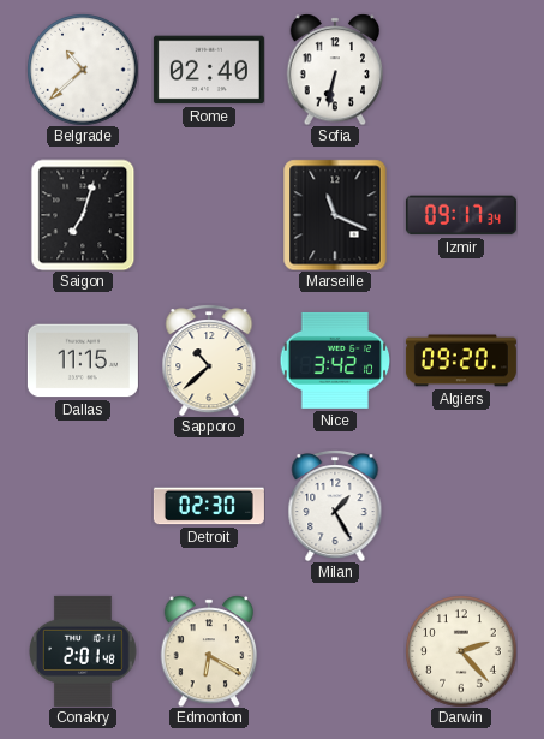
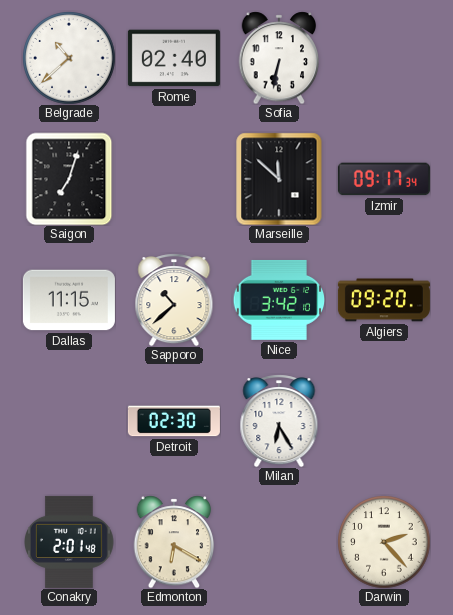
Marseille: 11:19 -> 11:52
Milan: 1:25 -> 6:25
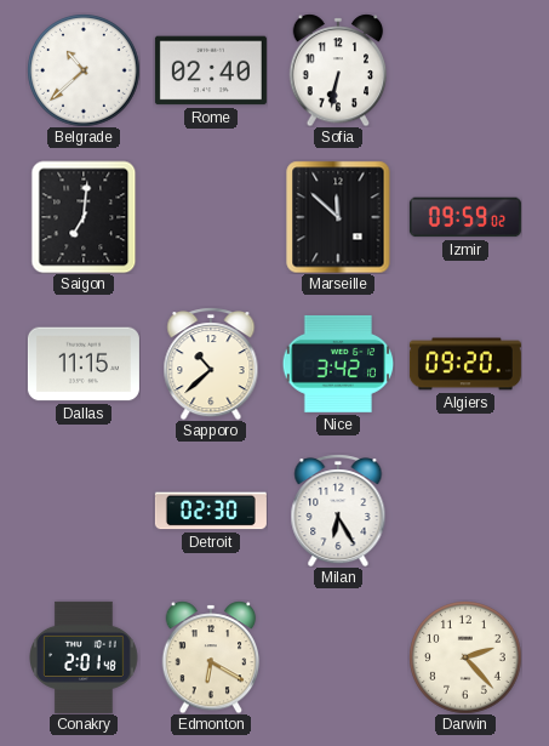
Saigon: 7:03 -> 7:01
Izmir: 09:17 -> 09:59
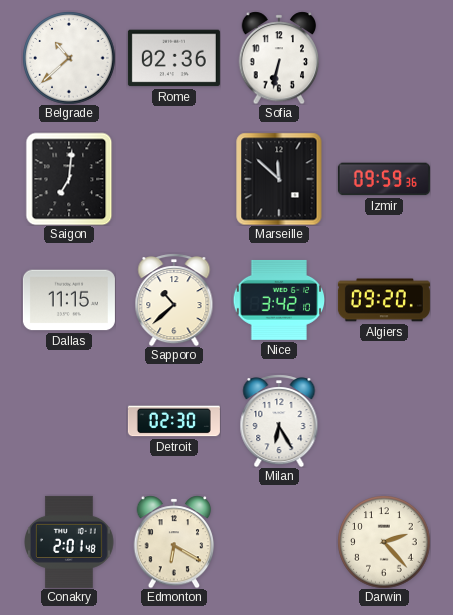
Rome: 02:40 -> 02:36
Izmir: 09:59:02 -> 09:59:36
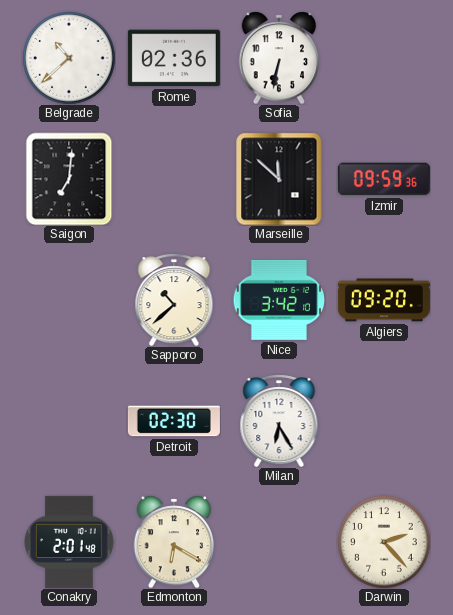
Dallas: 11:15 -> none
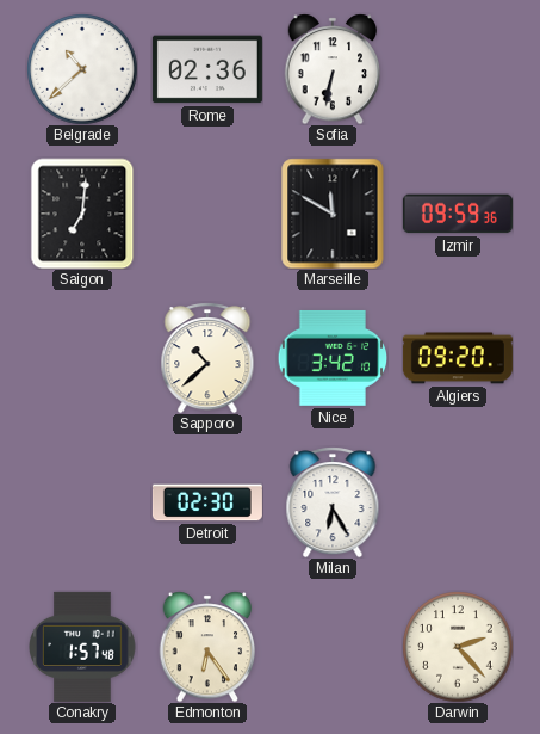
Marseille: 11:52 -> 11:50
Conakry: 2:01 -> 1:57
Edmonton: 6:20 -> 6:24
